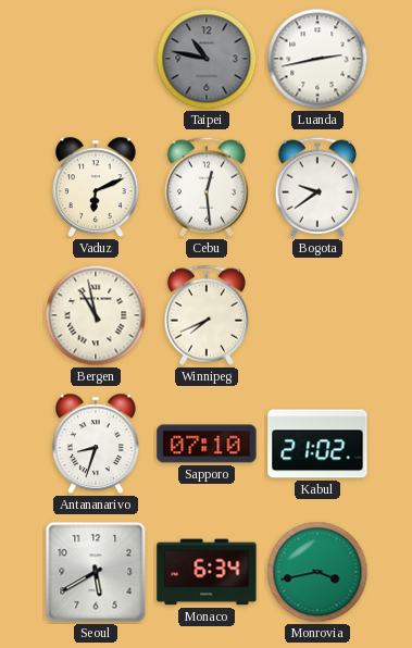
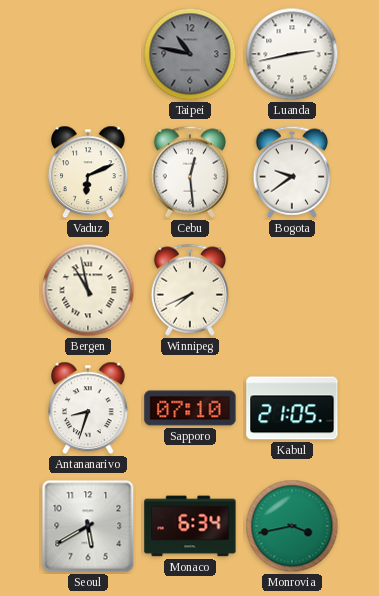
Kabul: 21:02 -> 21:05
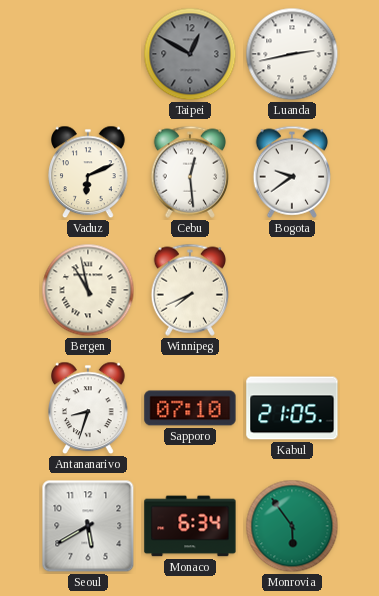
Taipei: 10:47 -> 12:50
Monrovia: 3:43 -> 5:54
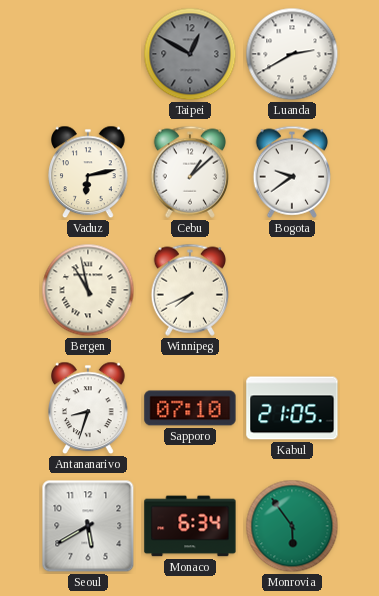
Luanda: 2:43 -> 2:40
Vaduz: 6:11 -> 6:13
Cebu: 12:29 -> 1:08
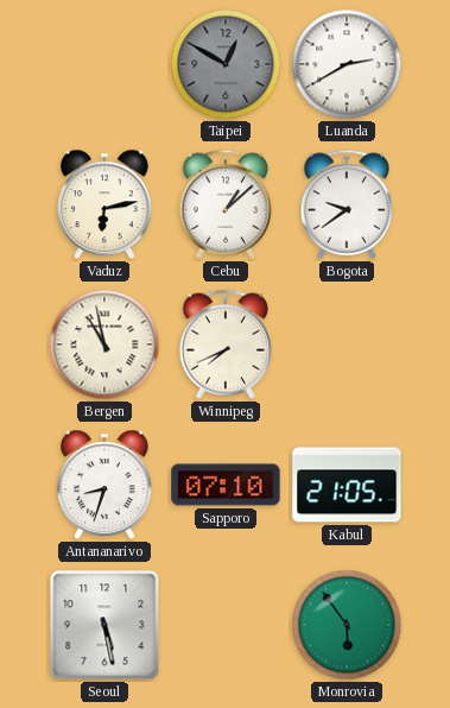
Seoul: 5:40 -> 5:28
Monaco: 6:34 -> none
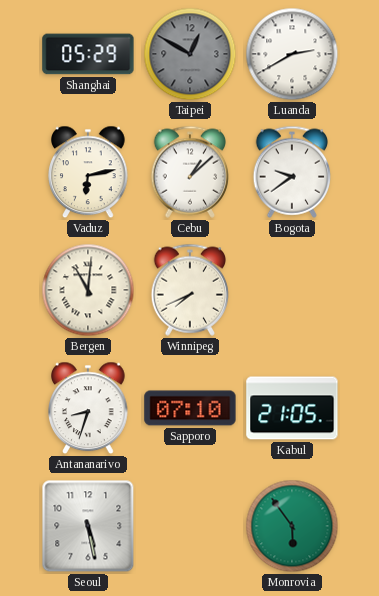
Shanghai: none -> 05:29
Bergen: 10:58 -> 11:01
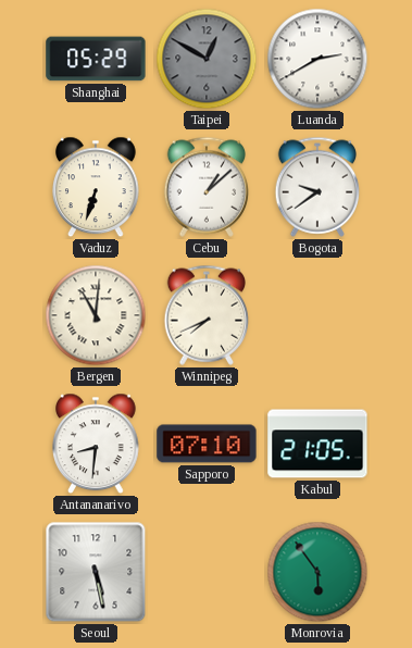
Vaduz: 6:13 -> 6:33
Antananarivo: 8:33 -> 8:31
